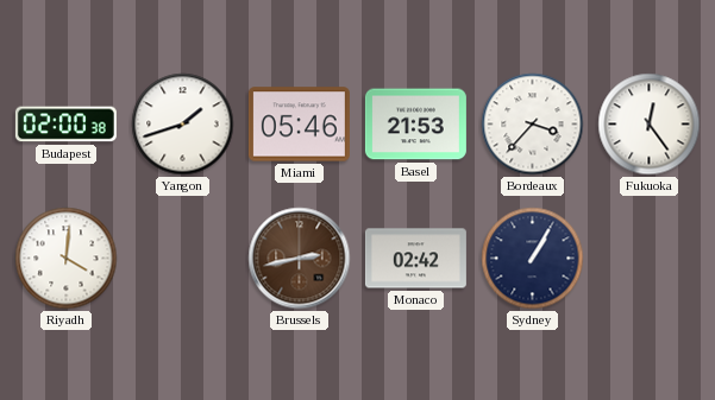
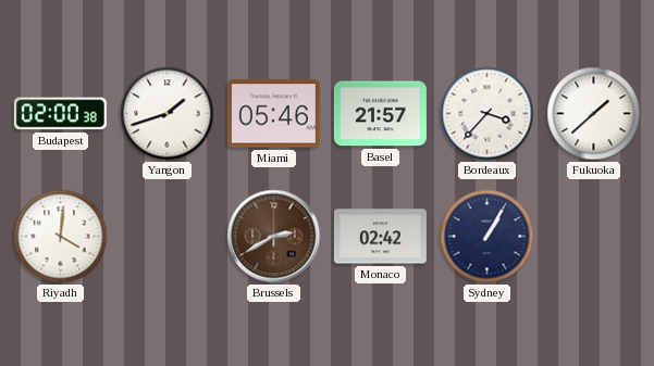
Basel: 21:53 -> 21:57
Fukuoka: 12:24 -> 1:38
Brussels: 2:43 -> 2:40
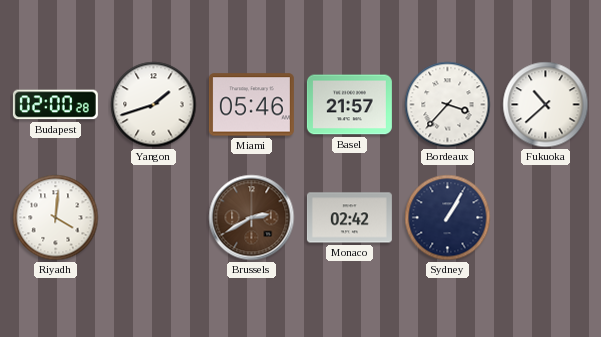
Budapest: 02:00:38 -> 02:00:28
Fukuoka: 1:38 -> 10:38
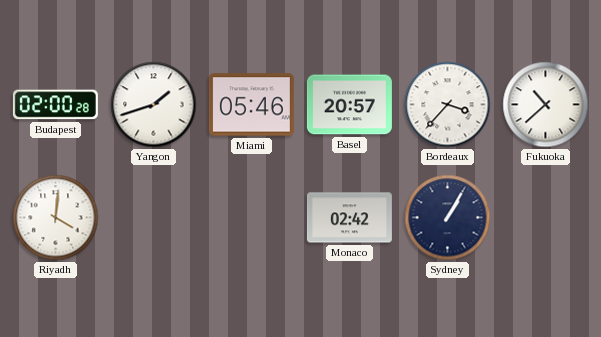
Basel: 21:57 -> 20:57
Brussels: 2:40 -> none
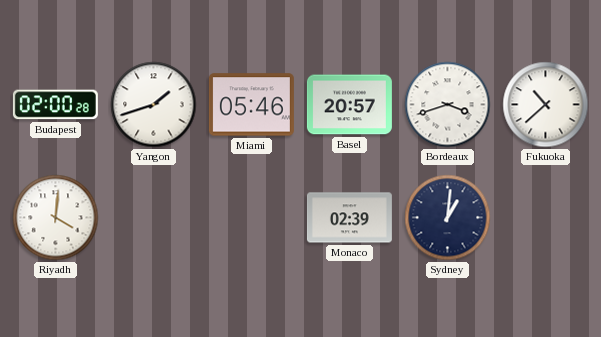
Bordeaux: 3:37 -> 3:42
Monaco: 02:42 -> 02:39
Sydney: 1:05 -> 1:01
